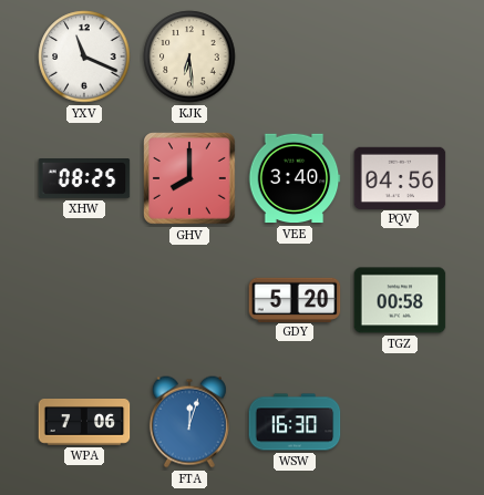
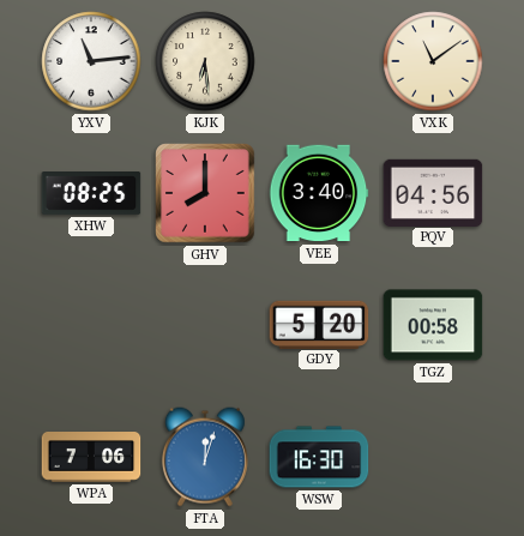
YXV: 11:19 -> 11:14
VXK: none -> 11:09
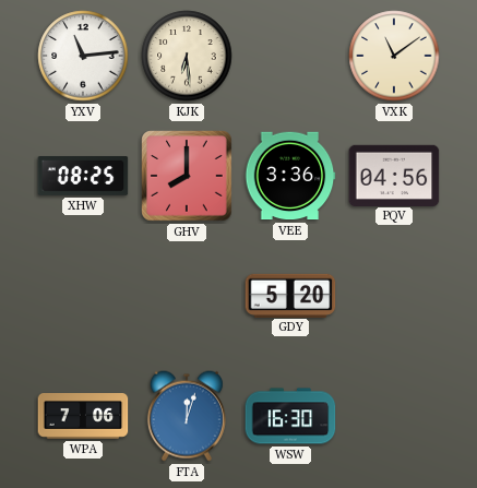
VEE: 3:40 -> 3:36
TGZ: 00:58 -> none
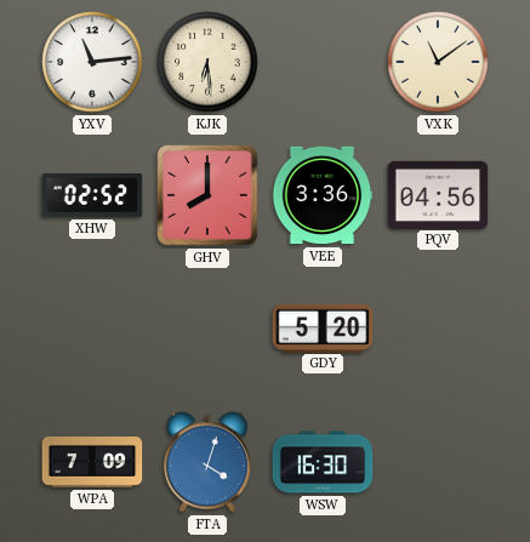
XHW: 08:25 -> 02:52
WPA: 7:06 -> 7:09
FTA: 12:03 -> 4:03
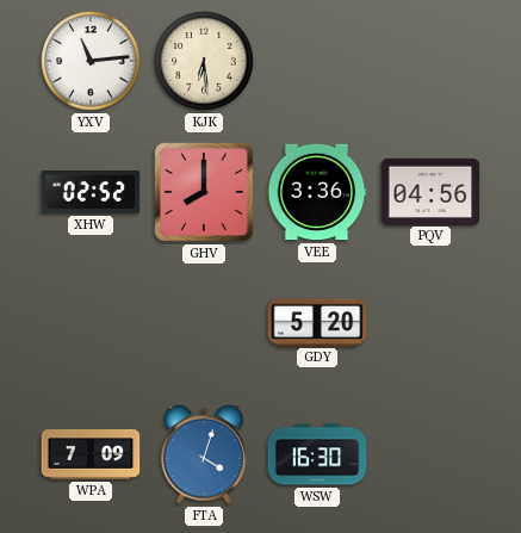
VXK: 11:09 -> none
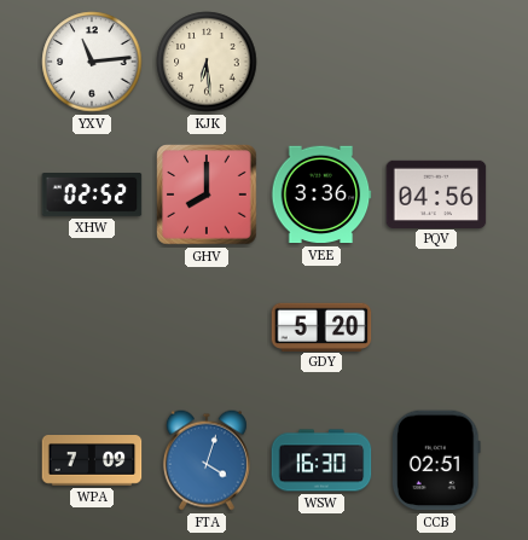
CCB: none -> 02:51
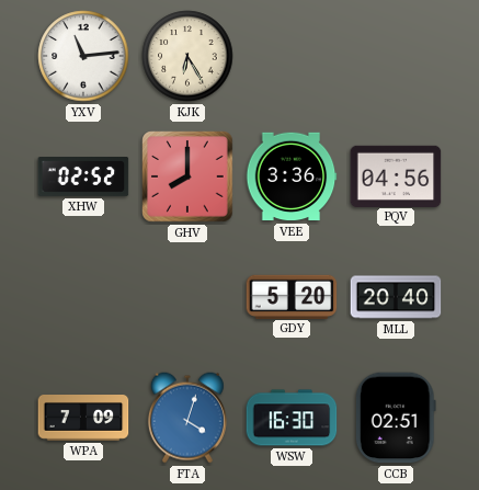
KJK: 6:29 -> 6:25
MLL: none -> 20:40
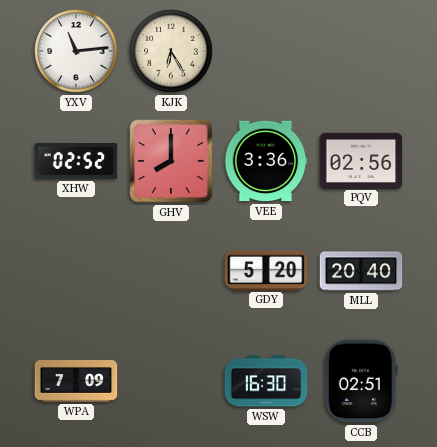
PQV: 04:56 -> 02:56
FTA: 4:03 -> none
